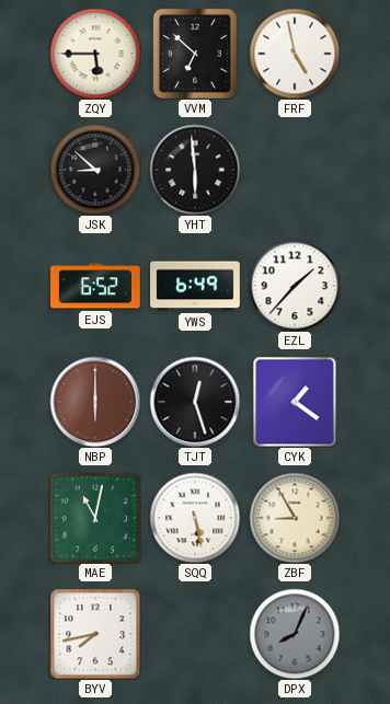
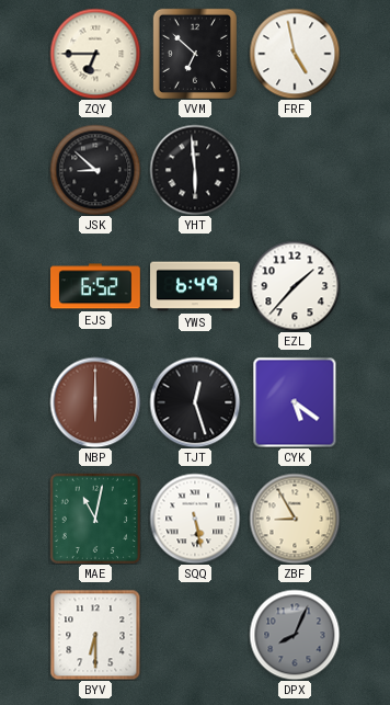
ZQY: 5:45 -> 6:45
CYK: 1:21 -> 5:21
BYV: 7:43 -> 6:30
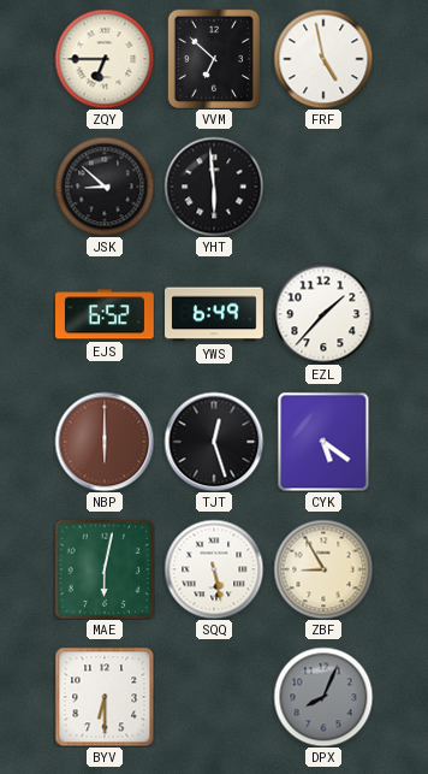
MAE: 11:02 -> 6:02
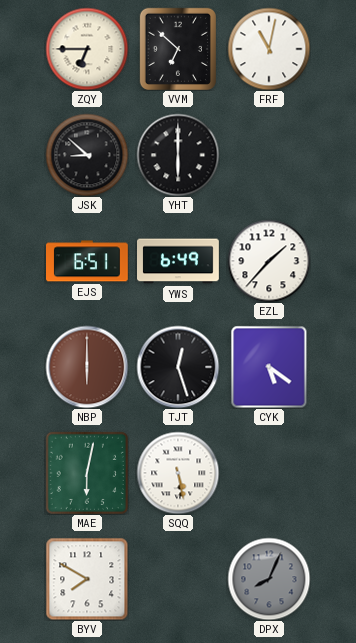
FRF: 4:58 -> 11:02
YHT: 5:59 -> 6:00
EJS: 6:52 -> 6:51
ZBF: 8:55 -> none
BYV: 6:30 -> 7:50
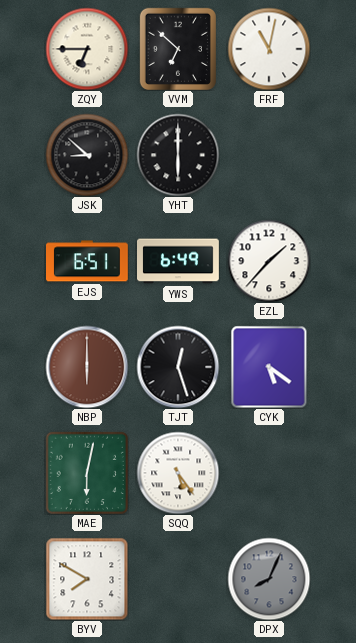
SQQ: 5:28 -> 5:24
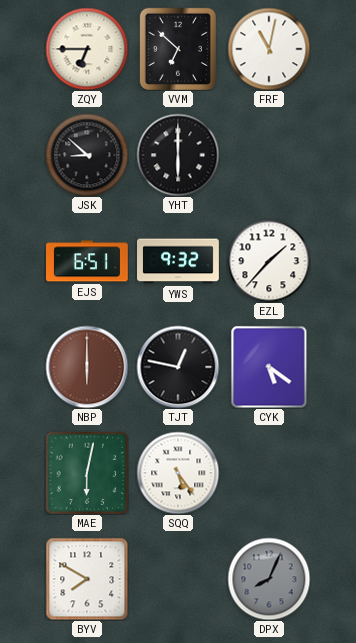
YWS: 6:49 -> 9:32
TJT: 12:27 -> 12:47
